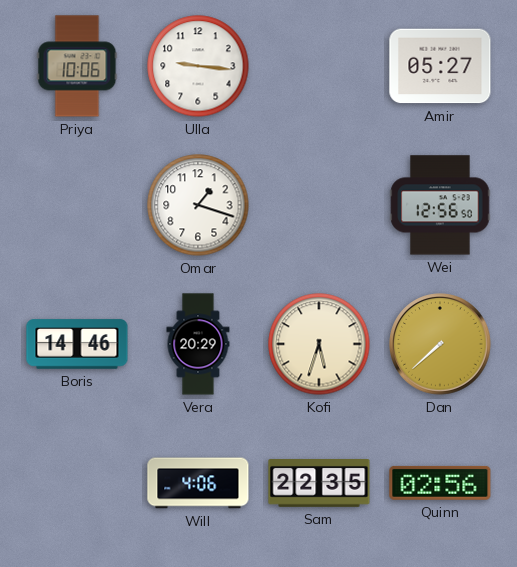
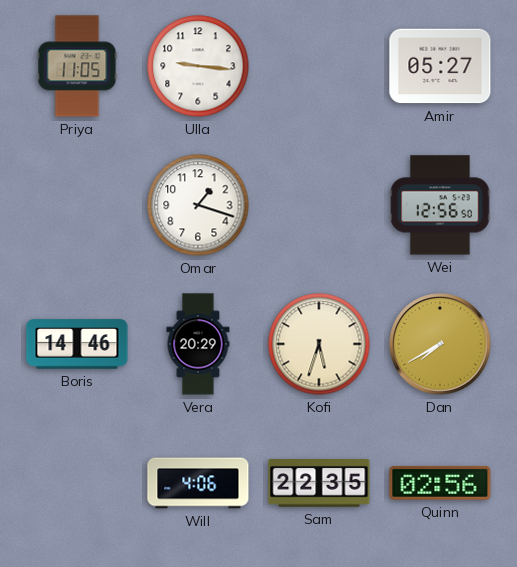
Priya: 10:06 -> 11:05
Dan: 7:38 -> 7:40
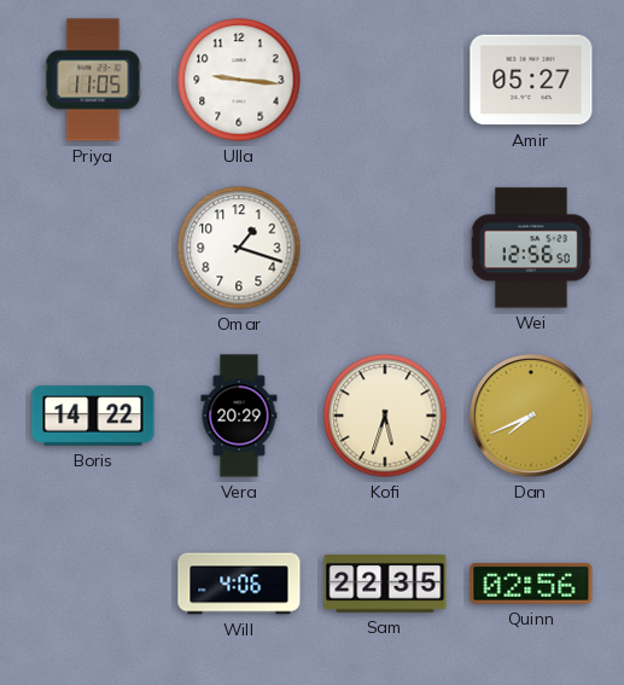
Boris: 14:46 -> 14:22
Dan: 7:40 -> 7:41
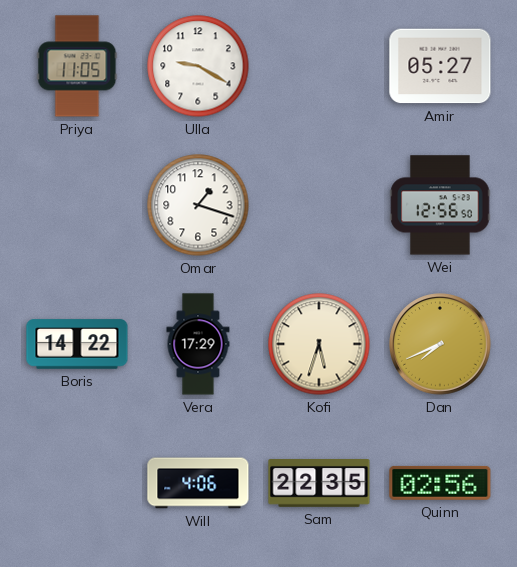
Ulla: 9:16 -> 9:20
Vera: 20:29 -> 17:29
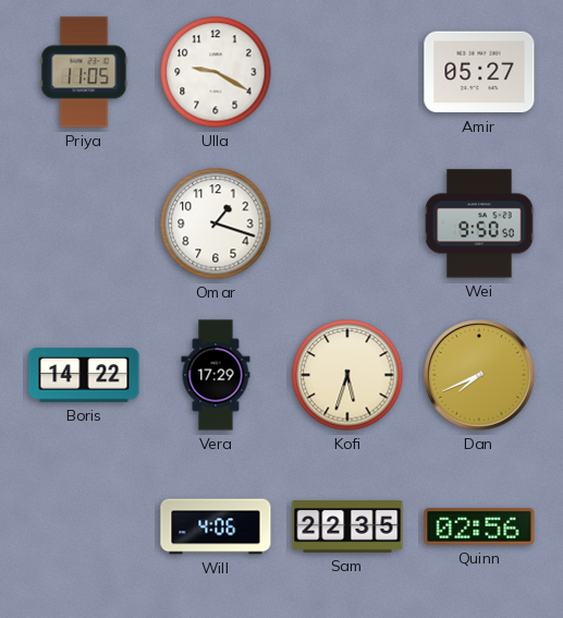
Wei: 12:56 -> 9:50
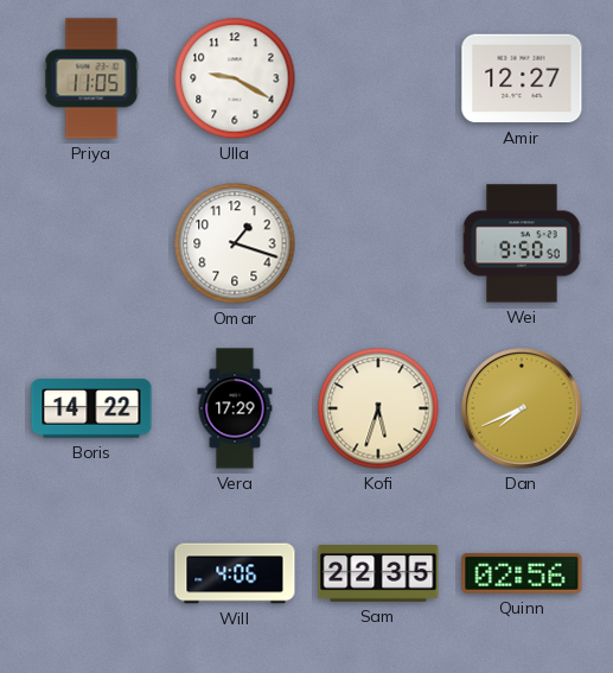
Amir: 05:27 -> 12:27
